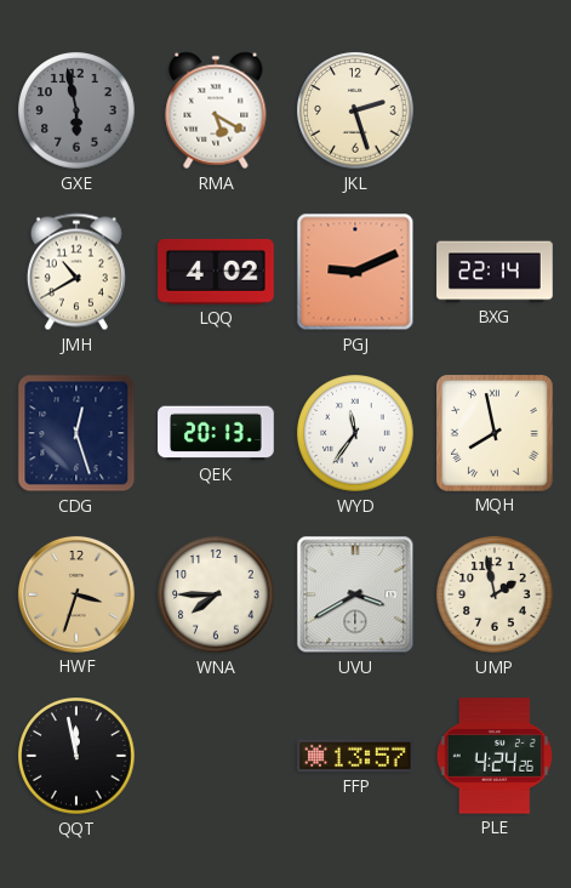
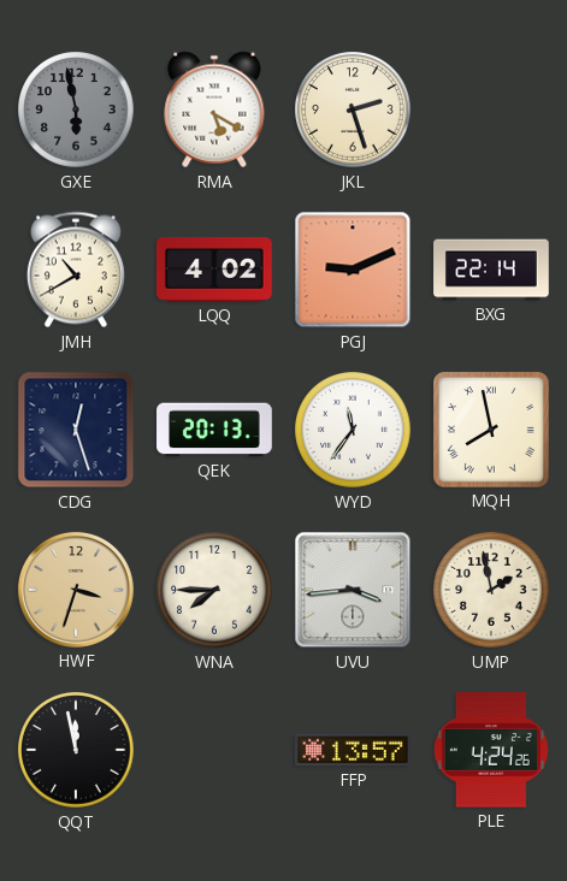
UVU: 3:40 -> 3:44
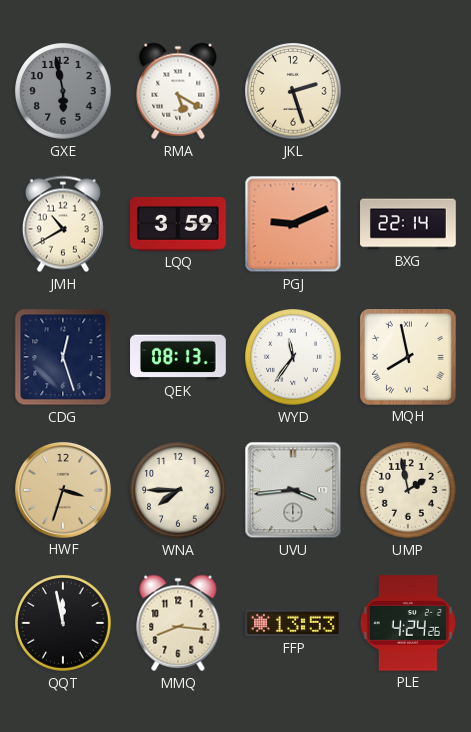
LQQ: 4:02 -> 3:59
QEK: 20:13 -> 08:13
MMQ: none -> 8:16
FFP: 13:57 -> 13:53
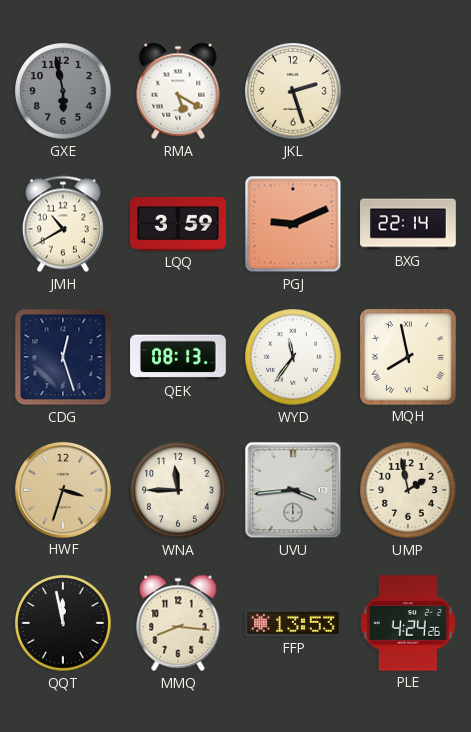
WNA: 7:45 -> 11:45
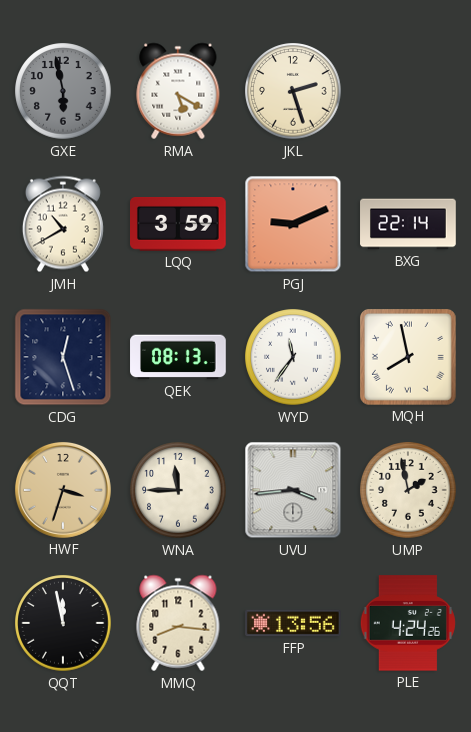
FFP: 13:53 -> 13:56
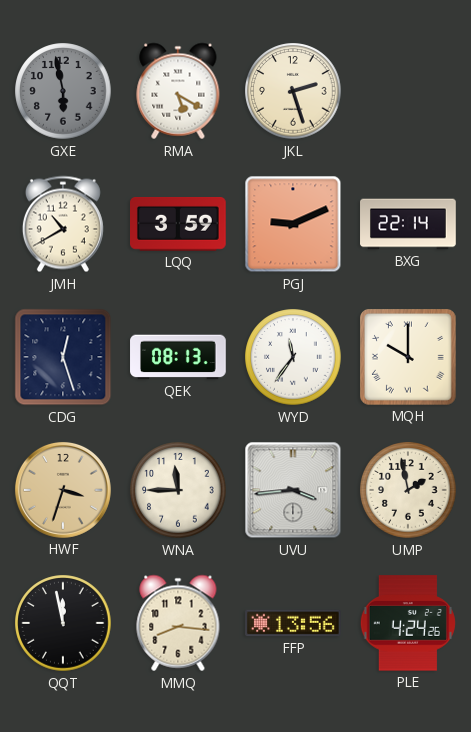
MQH: 7:58 -> 10:00
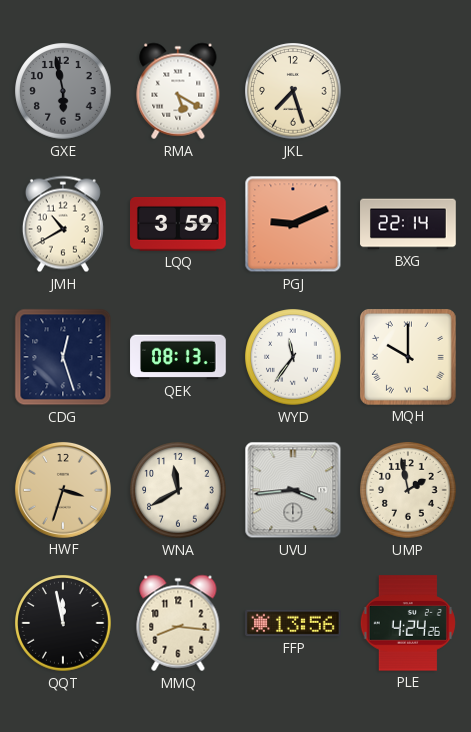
JKL: 2:27 -> 7:27
WNA: 11:45 -> 11:40
